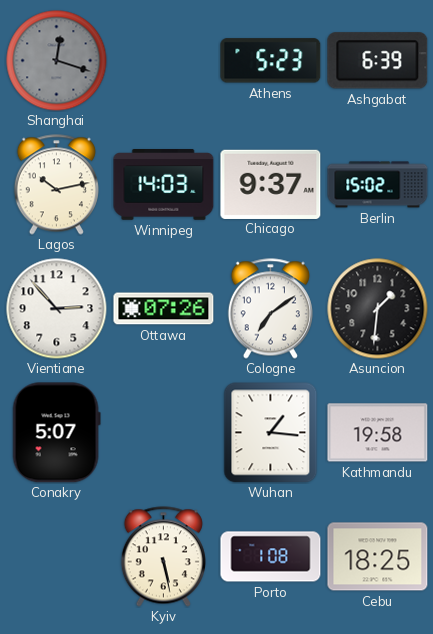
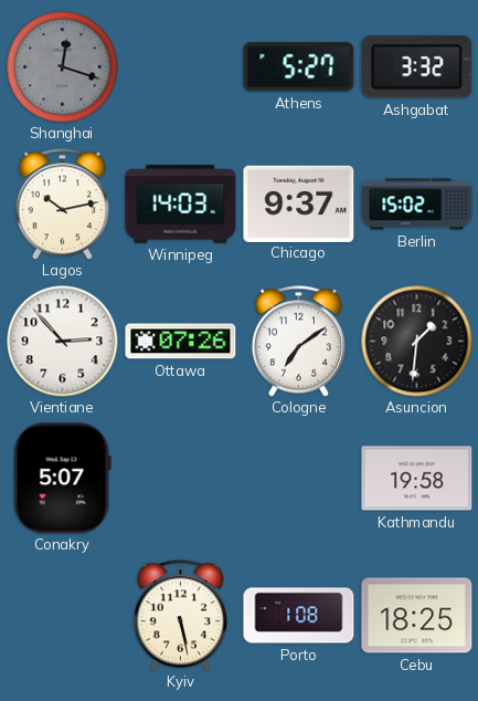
Athens: 5:23 -> 5:27
Ashgabat: 6:39 -> 3:32
Wuhan: 1:16 -> none
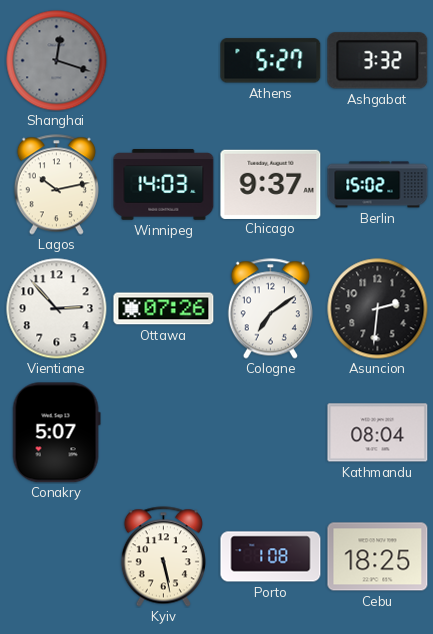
Asuncion: 1:31 -> 2:31
Kathmandu: 19:58 -> 08:04
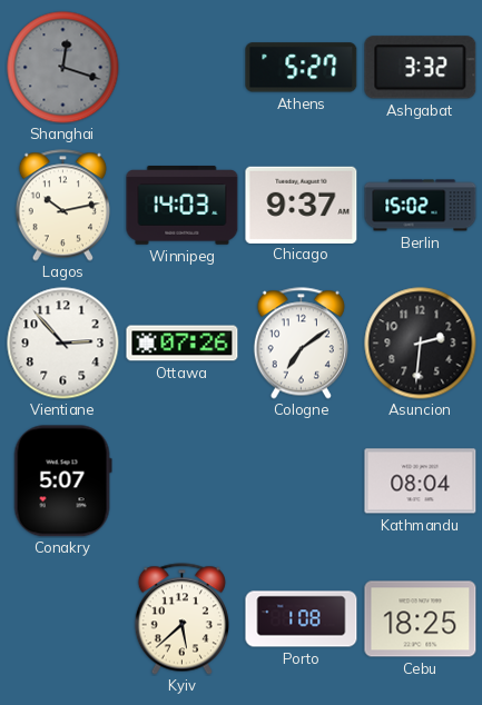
Kyiv: 5:28 -> 5:38
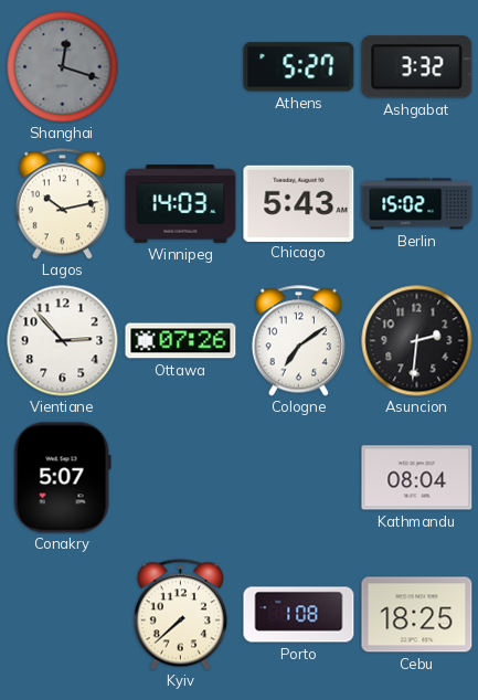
Chicago: 9:37 -> 5:43
Kyiv: 5:38 -> 7:38
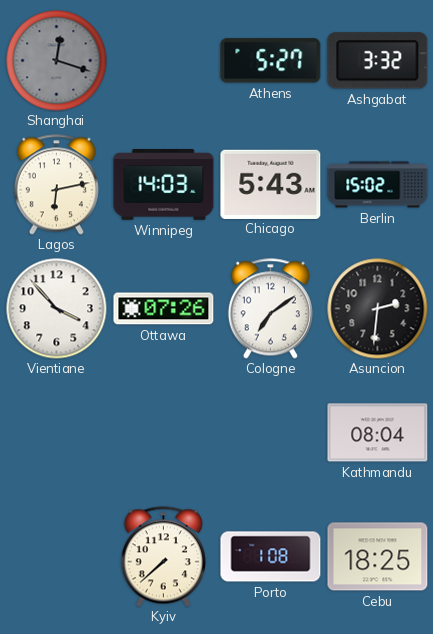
Lagos: 10:13 -> 6:13
Vientiane: 2:53 -> 3:53
Conakry: 5:07 -> none
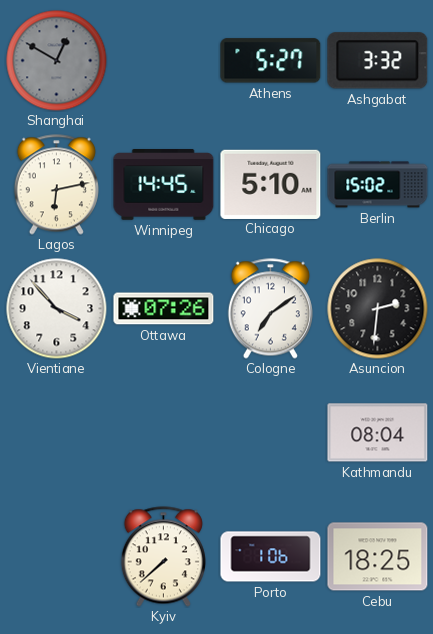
Shanghai: 12:18 -> 12:50
Winnipeg: 14:03 -> 14:45
Chicago: 5:43 -> 5:10
Porto: 1:08 -> 1:06
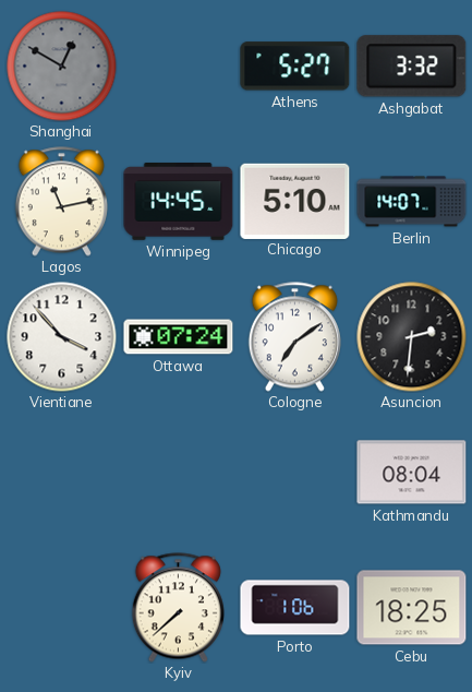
Lagos: 6:13 -> 11:13
Berlin: 15:02 -> 14:07
Ottawa: 07:26 -> 07:24
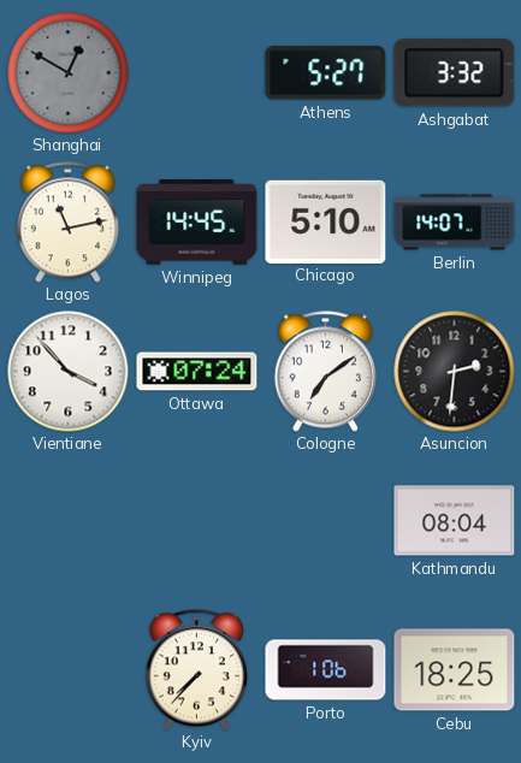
Kyiv: 7:38 -> 7:37
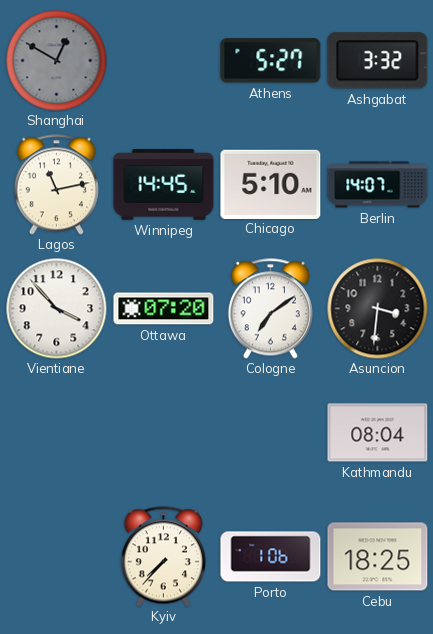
Ottawa: 07:24 -> 07:20
Asuncion: 2:31 -> 3:31
